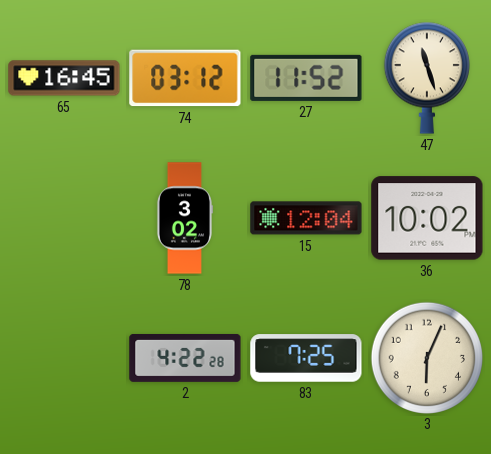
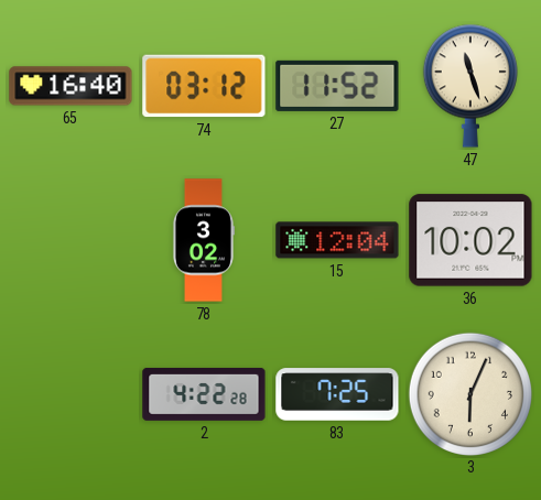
65: 16:45 -> 16:40
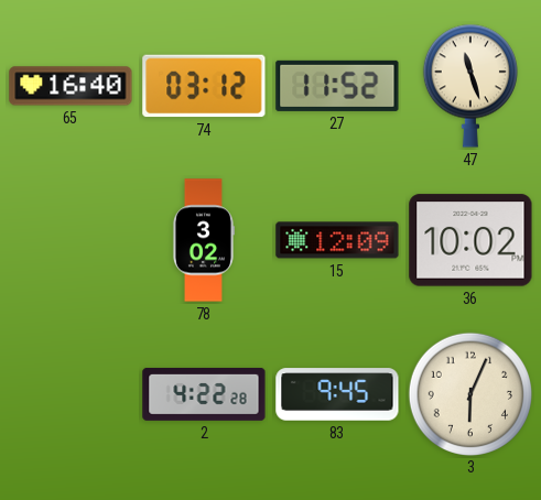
15: 12:04 -> 12:09
83: 7:25 -> 9:45
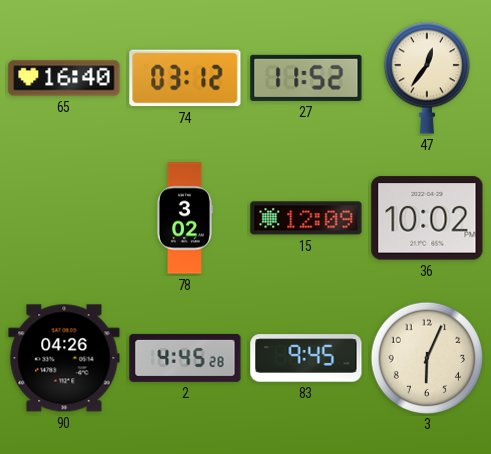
47: 11:27 -> 12:36
90: none -> 04:26
2: 4:22 -> 4:45
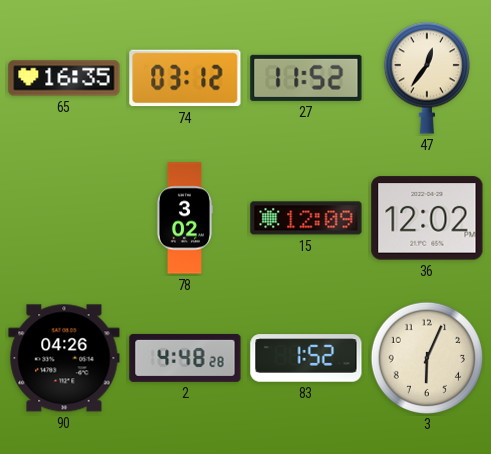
65: 16:40 -> 16:35
36: 10:02 -> 12:02
2: 4:45 -> 4:48
83: 9:45 -> 1:52
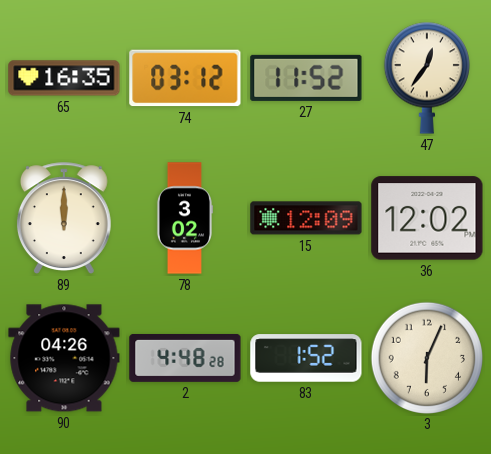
89: none -> 12:00
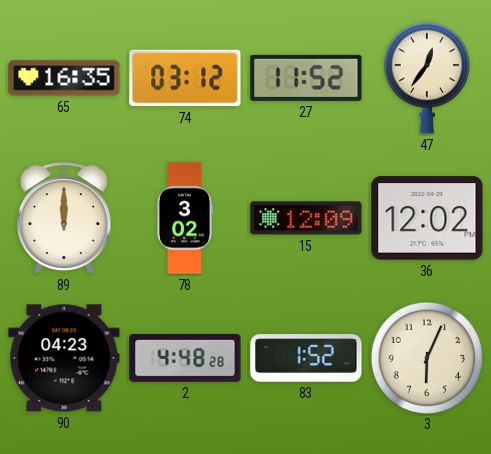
90: 04:26 -> 04:23
